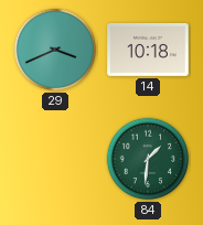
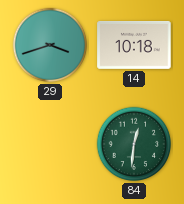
29: 3:41 -> 3:42
84: 1:31 -> 12:31
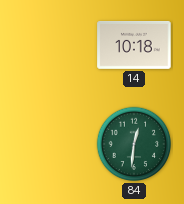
29: 3:42 -> none
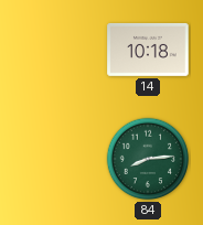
84: 12:31 -> 8:14
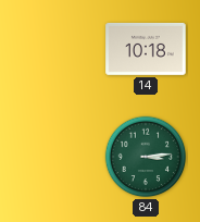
84: 8:14 -> 3:14
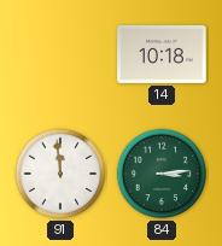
91: none -> 11:59
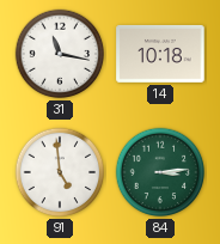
31: none -> 11:17
91: 11:59 -> 4:59
